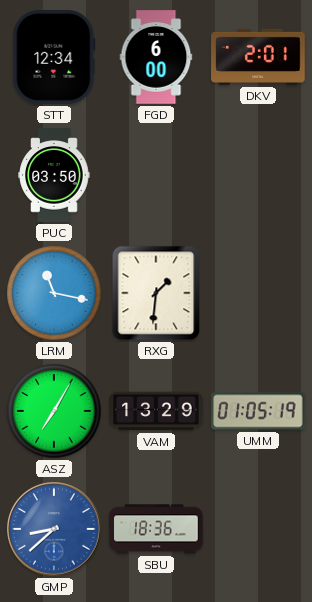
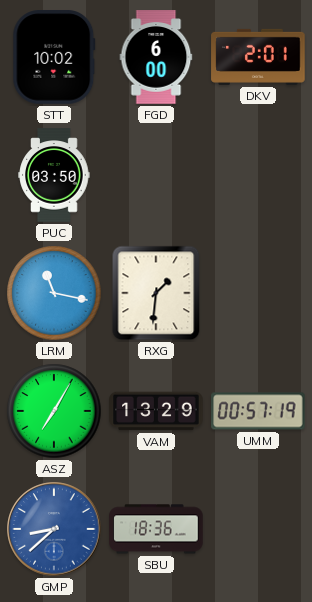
STT: 12:34 -> 10:02
UMM: 01:05 -> 00:57
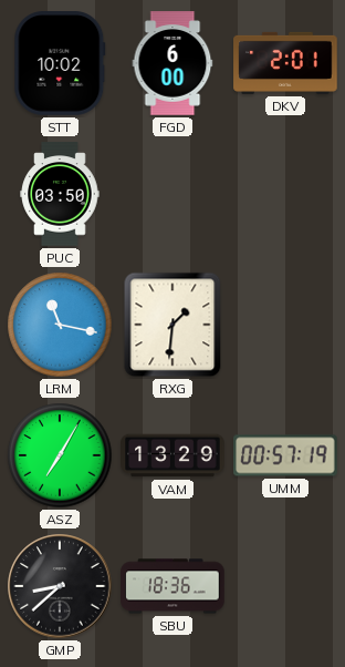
GMP dial: blue -> black
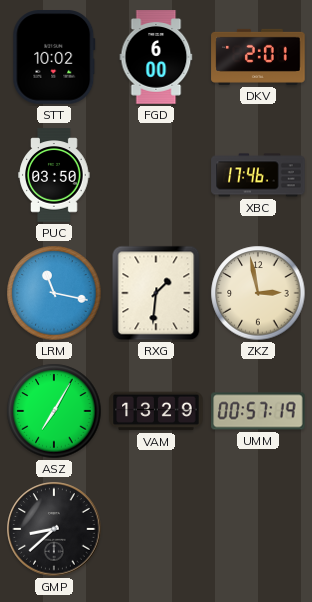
XBC: none -> 17:46
ZKZ: none -> 2:58
SBU: 18:36 -> none
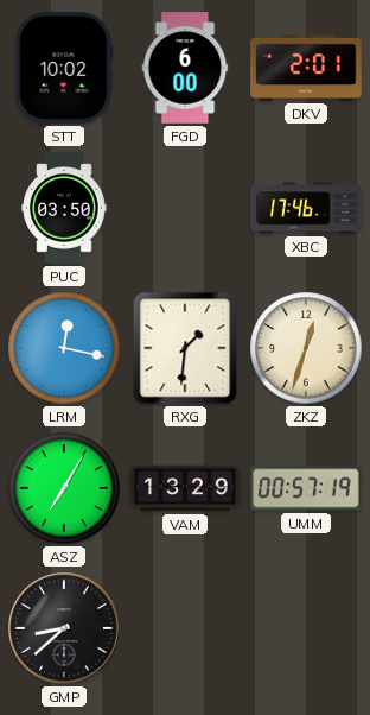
LRM: 11:17 -> 12:17
ZKZ: 2:58 -> 12:33
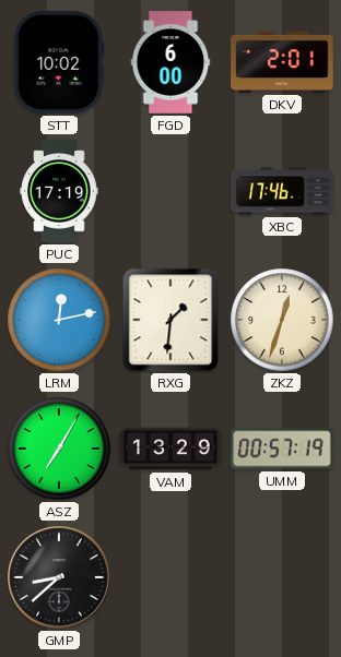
PUC: 03:50 -> 17:19
LRM: 12:17 -> 12:13
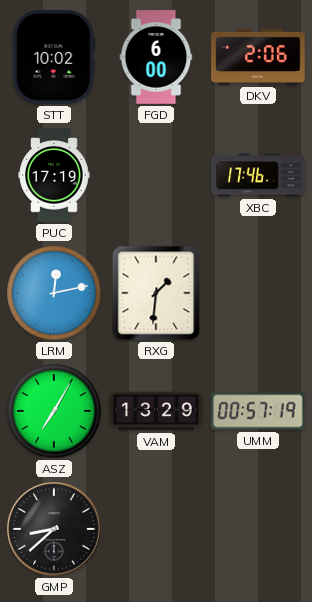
DKV: 2:01 -> 2:06
ZKZ: 12:33 -> none
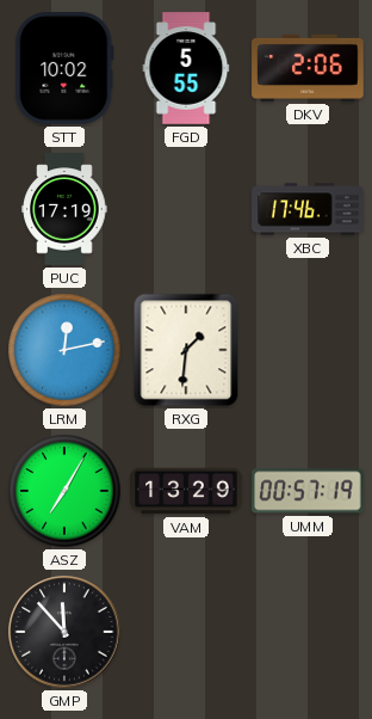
FGD: 6:00 -> 5:55
GMP: 8:38 -> 11:53
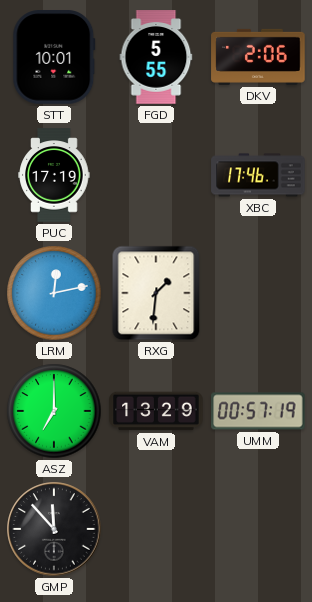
STT: 10:02 -> 10:01
ASZ: 7:05 -> 7:00
